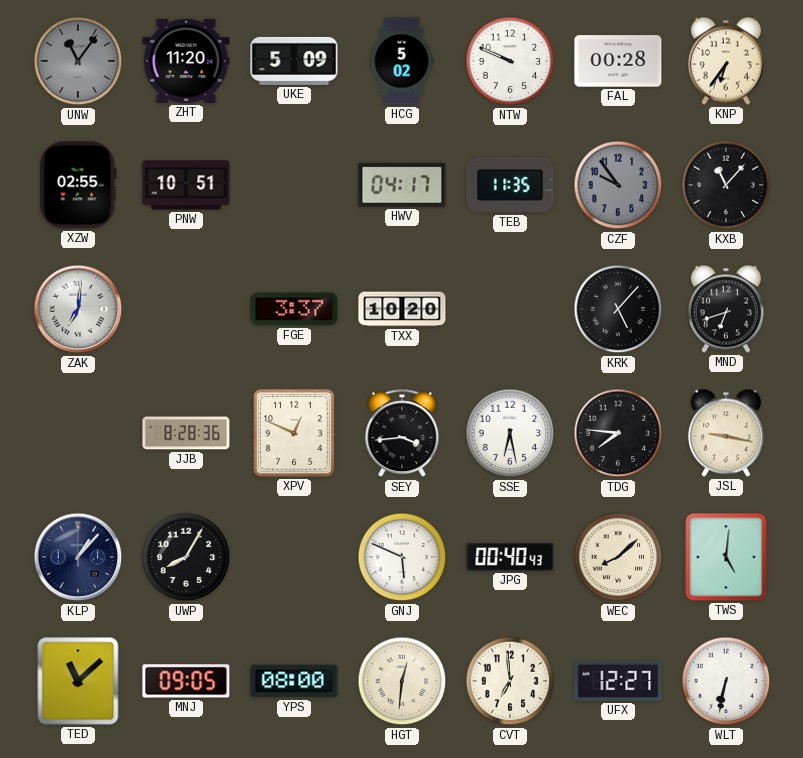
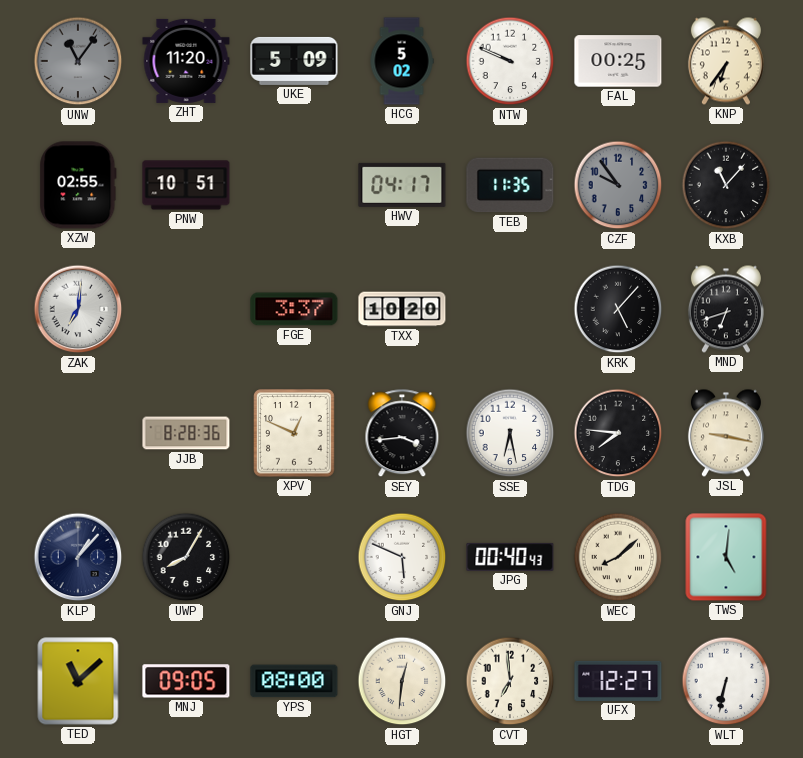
FAL: 00:28 -> 00:25
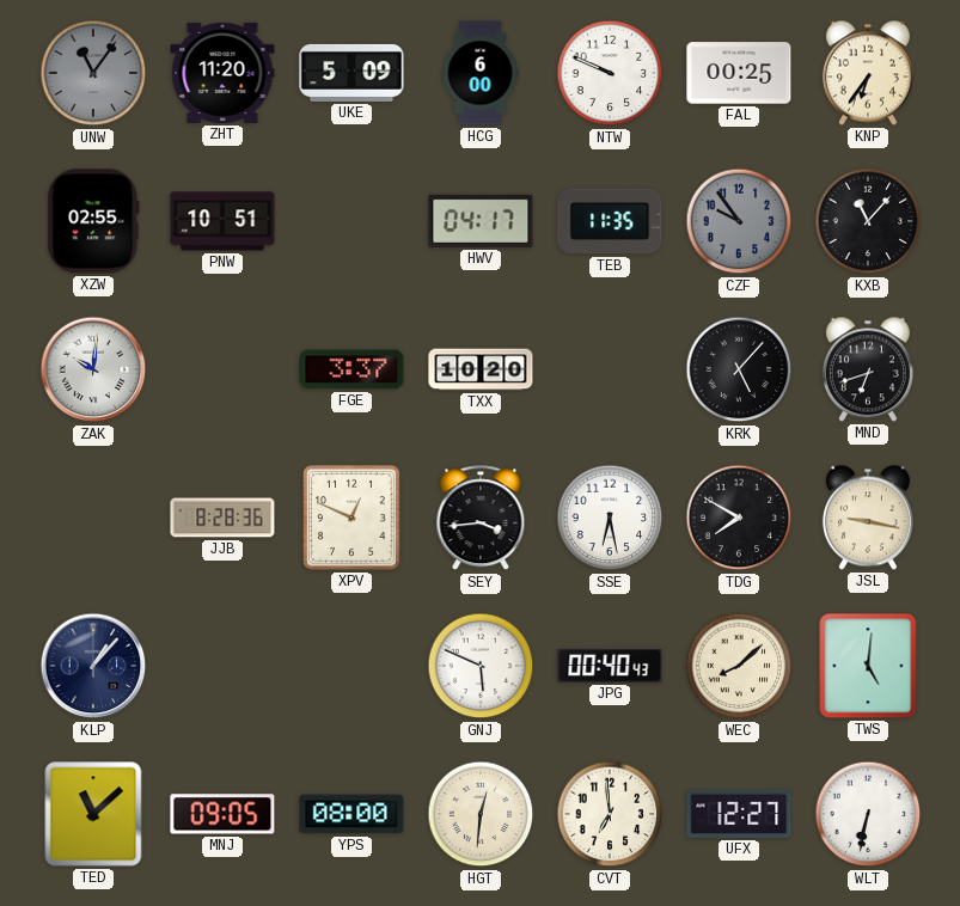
HCG: 5:02 -> 6:00
ZAK: 7:01 -> 10:01
TDG: 7:46 -> 7:50
UWP: 8:05 -> none
